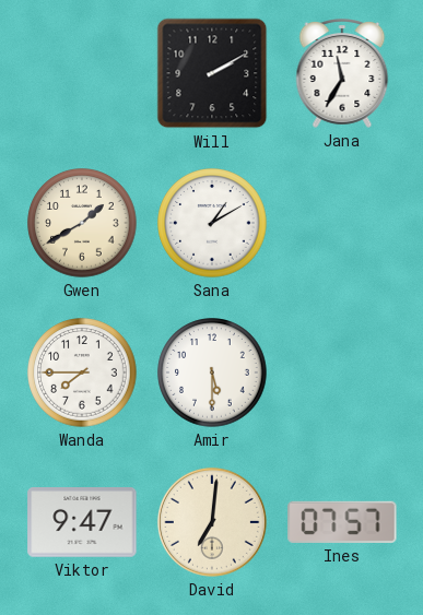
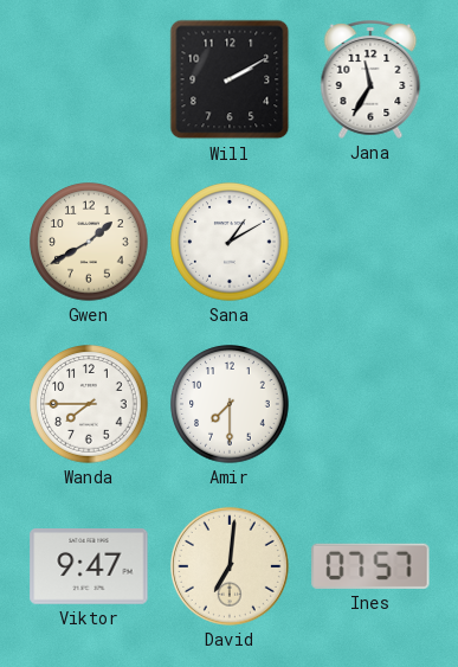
Amir: 5:30 -> 7:30
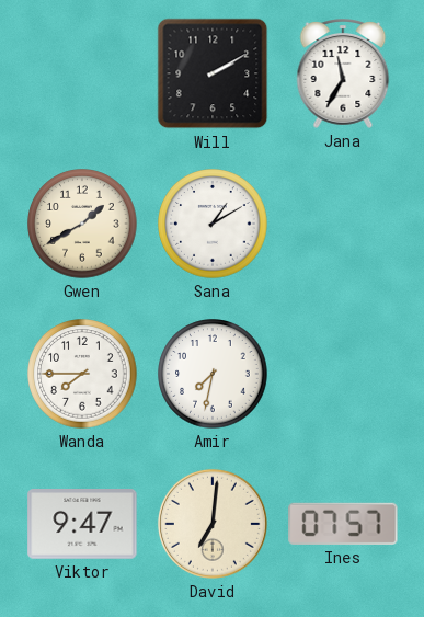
Amir: 7:30 -> 7:32
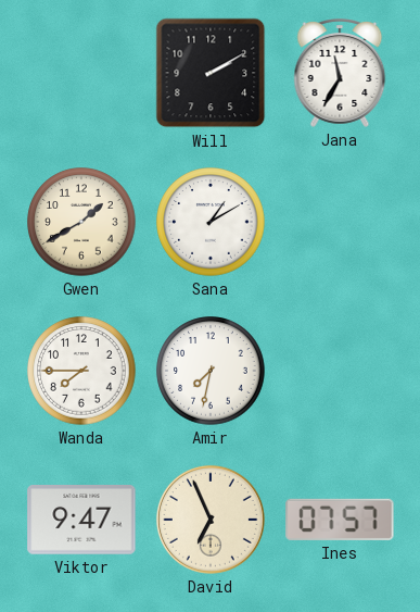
David: 7:01 -> 6:56
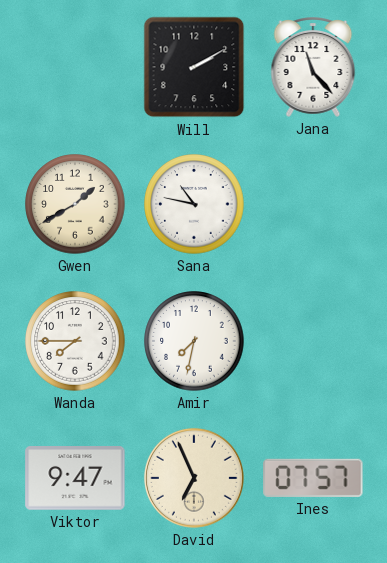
Jana: 11:35 -> 11:23
Sana: 1:10 -> 10:47
